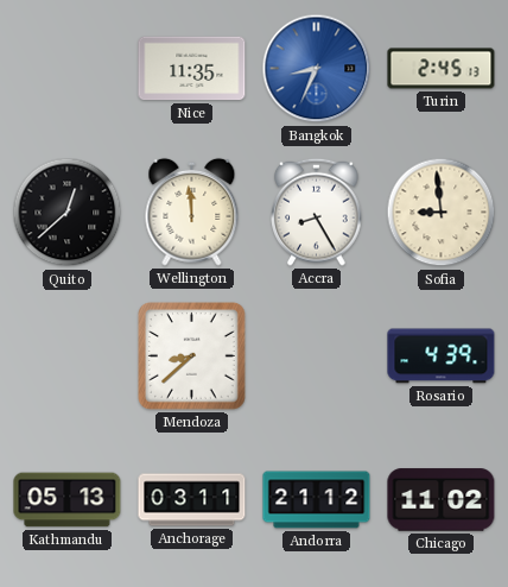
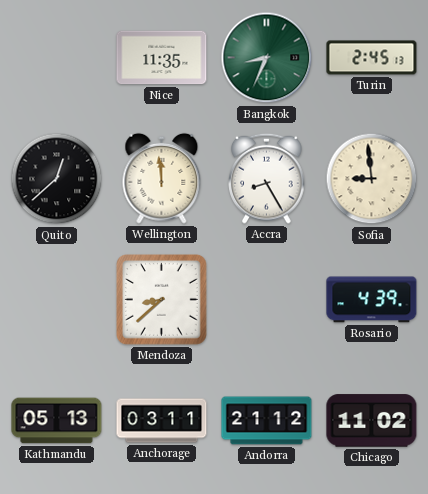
Bangkok dial: blue -> green
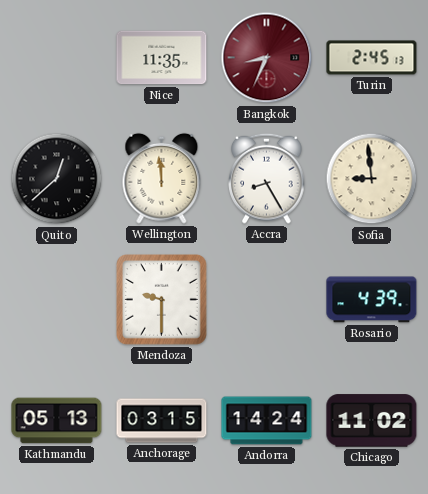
Bangkok dial: green -> burgundy
Mendoza: 8:38 -> 9:30
Anchorage: 03:11 -> 03:15
Andorra: 21:12 -> 14:24
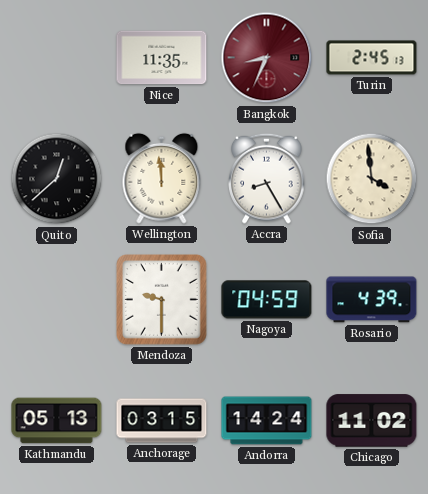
Sofia: 8:59 -> 3:59
Nagoya: none -> 04:59
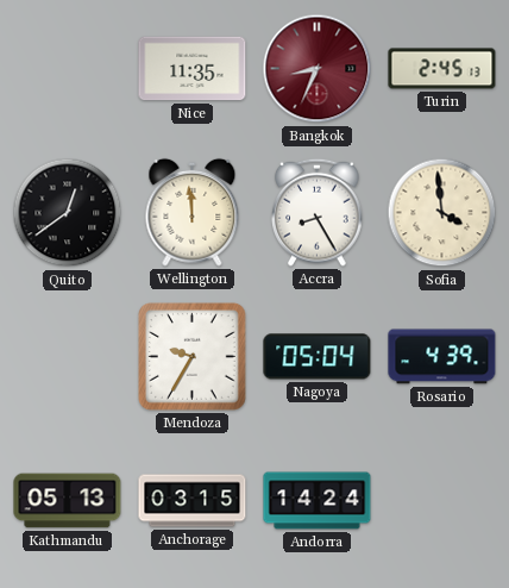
Quito: 12:38 -> 12:39
Mendoza: 9:30 -> 9:35
Nagoya: 04:59 -> 05:04
Chicago: 11:02 -> none
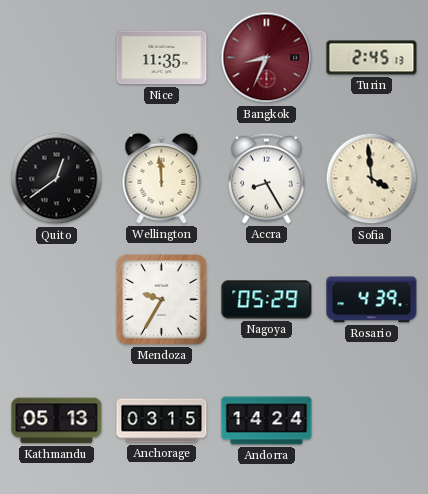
Nagoya: 05:04 -> 05:29
